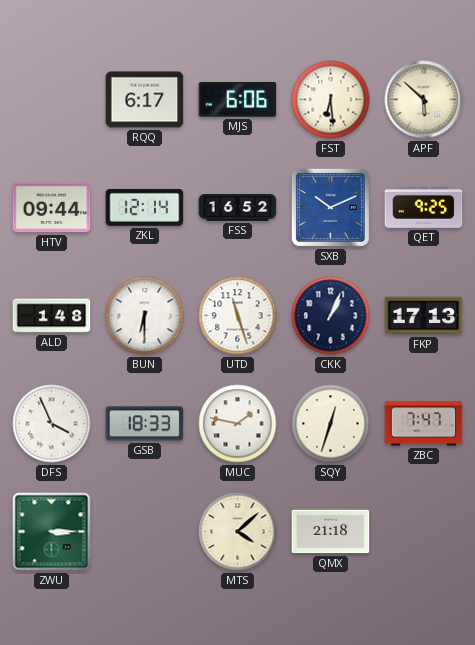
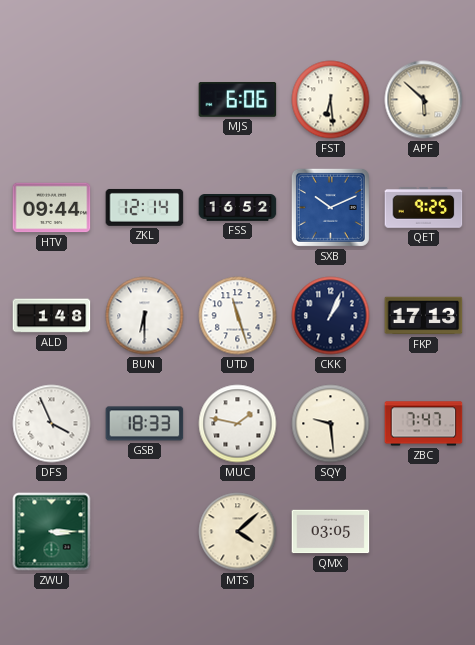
RQQ: 6:17 -> none
SQY: 12:33 -> 9:29
QMX: 21:18 -> 03:05
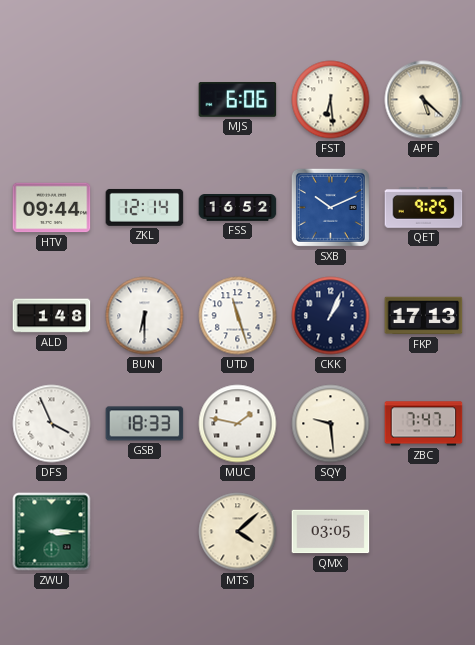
APF: 5:52 -> 5:22
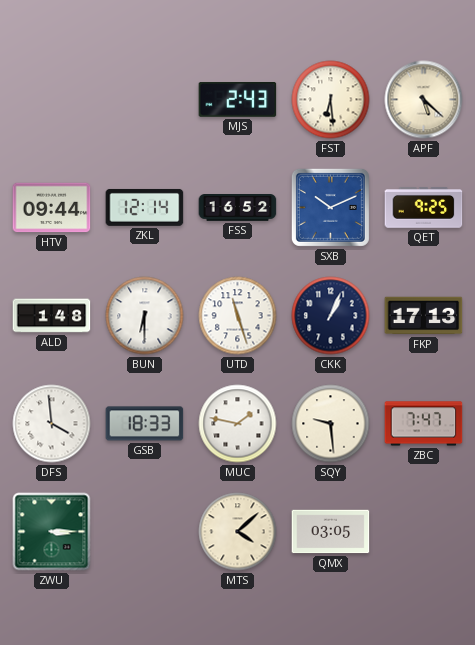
MJS: 6:06 -> 2:43
DFS: 3:56 -> 3:59
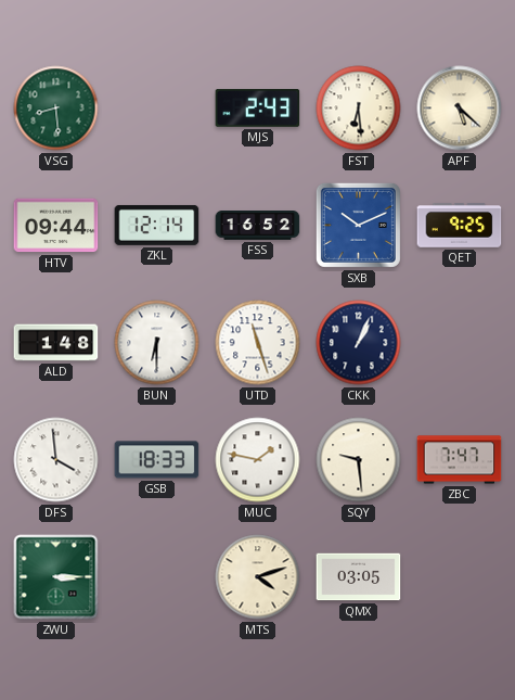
VSG: none -> 8:29
FKP: 17:13 -> none
MTS: 4:08 -> 4:12
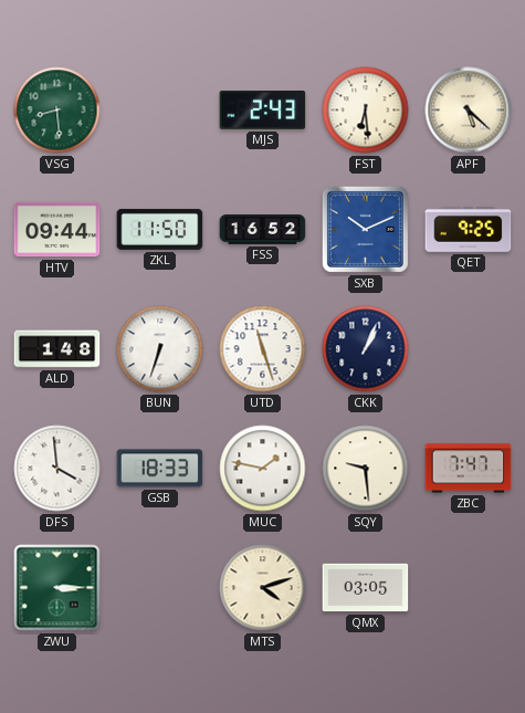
ZKL: 12:14 -> 11:50
BUN: 6:30 -> 6:33
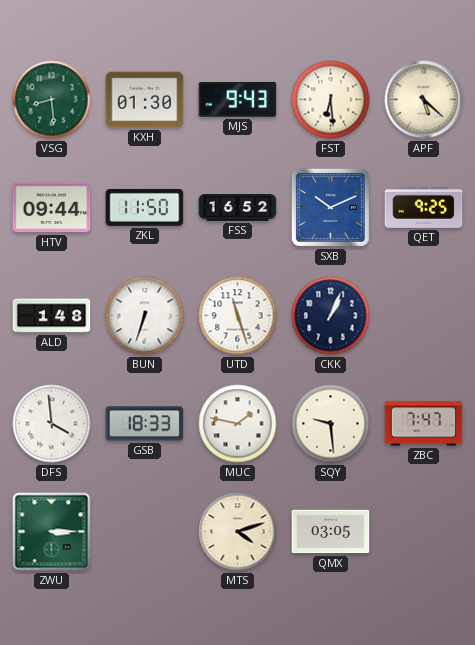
KXH: none -> 01:30
MJS: 2:43 -> 9:43
